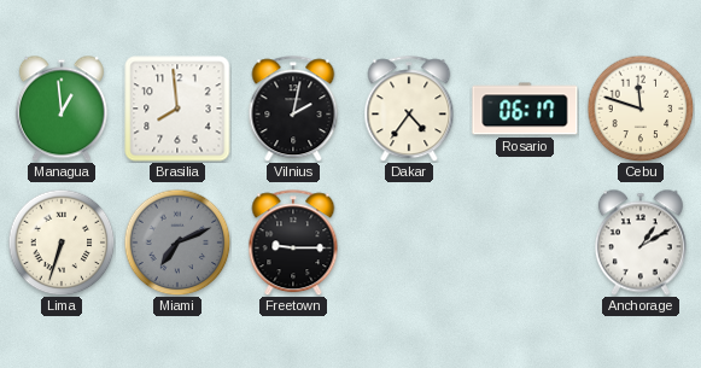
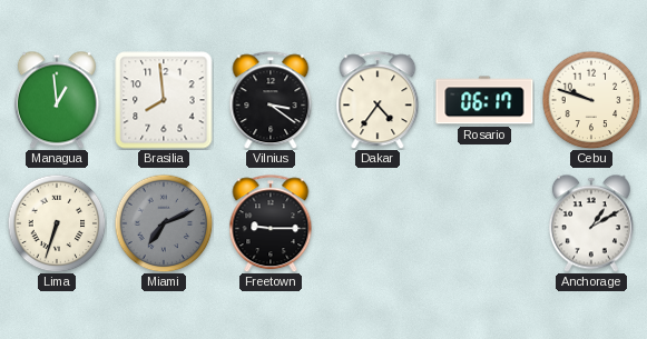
Vilnius: 2:02 -> 3:21
Cebu: 11:48 -> 9:48
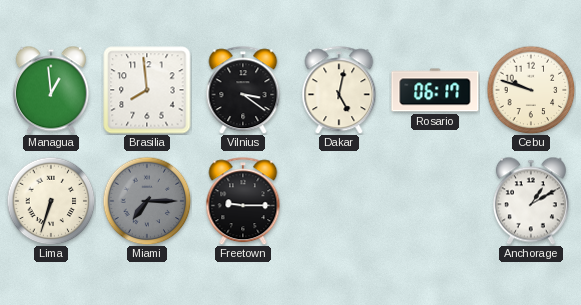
Dakar: 4:36 -> 5:02
Miami: 7:11 -> 7:15
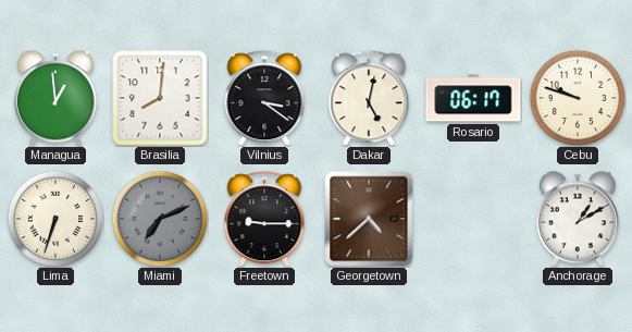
Brasilia: 7:59 -> 8:01
Miami: 7:15 -> 7:11
Georgetown: none -> 4:38
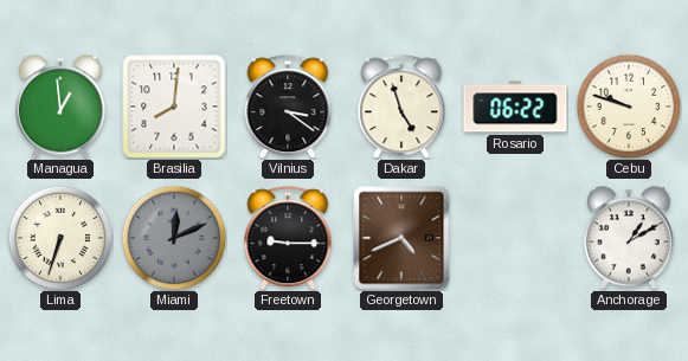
Dakar: 5:02 -> 4:57
Rosario: 06:17 -> 06:22
Miami: 7:11 -> 12:11
Georgetown: 4:38 -> 4:41
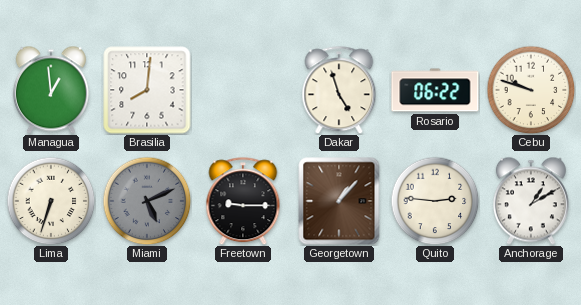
Vilnius: 3:21 -> none
Miami: 12:11 -> 5:11
Georgetown: 4:41 -> 1:07
Quito: none -> 2:46
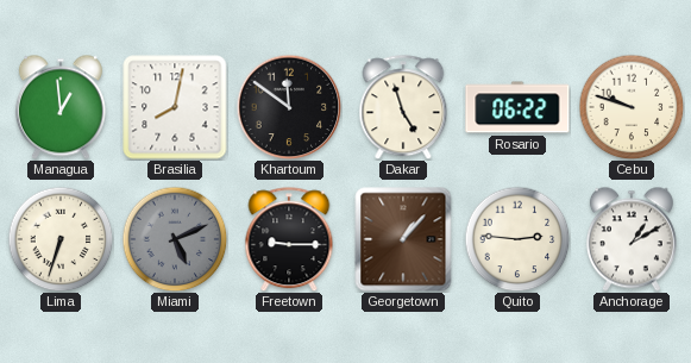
Brasilia: 8:01 -> 8:02
Khartoum: none -> 11:51
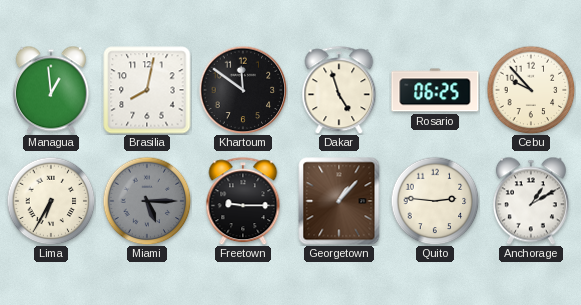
Rosario: 06:22 -> 06:25
Cebu: 9:48 -> 9:53
Lima: 6:33 -> 6:35
Miami: 5:11 -> 5:15
